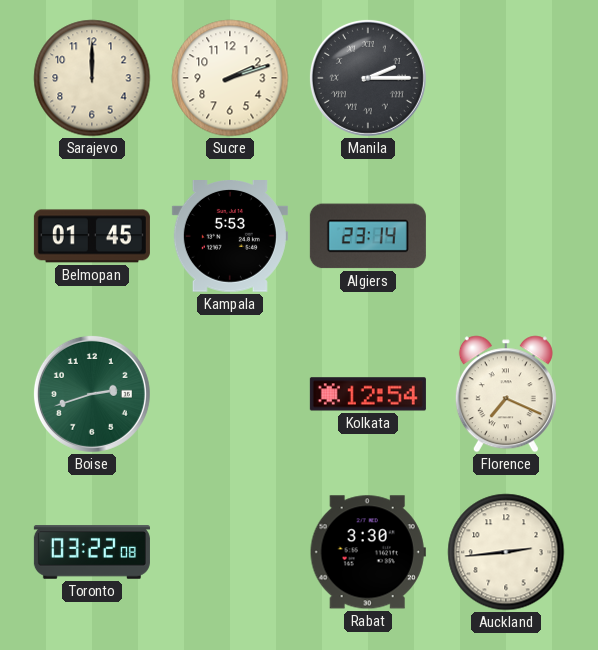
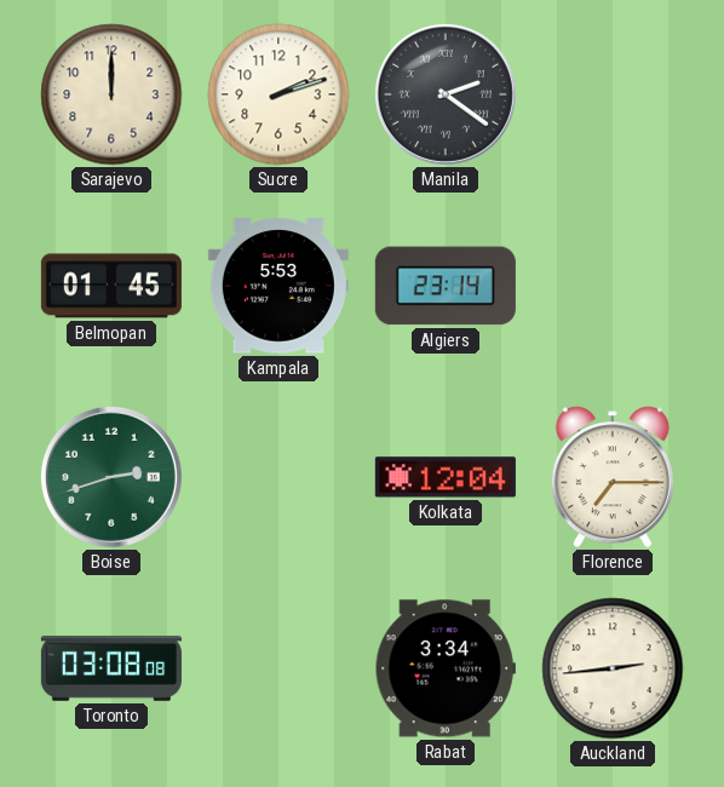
Manila: 2:15 -> 2:21
Kolkata: 12:54 -> 12:04
Florence: 7:19 -> 7:15
Toronto: 03:22 -> 03:08
Rabat: 3:30 -> 3:34
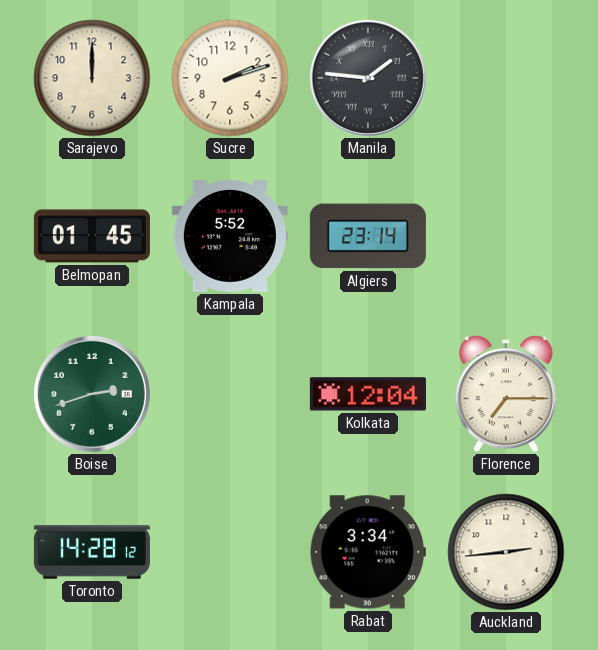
Manila: 2:21 -> 1:46
Kampala: 5:53 -> 5:52
Toronto: 03:08 -> 14:28
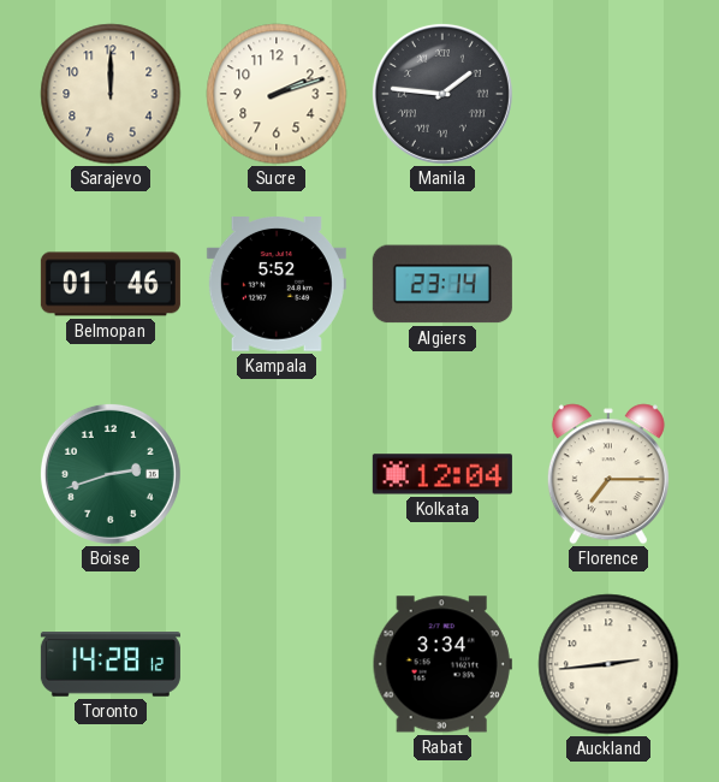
Belmopan: 01:45 -> 01:46
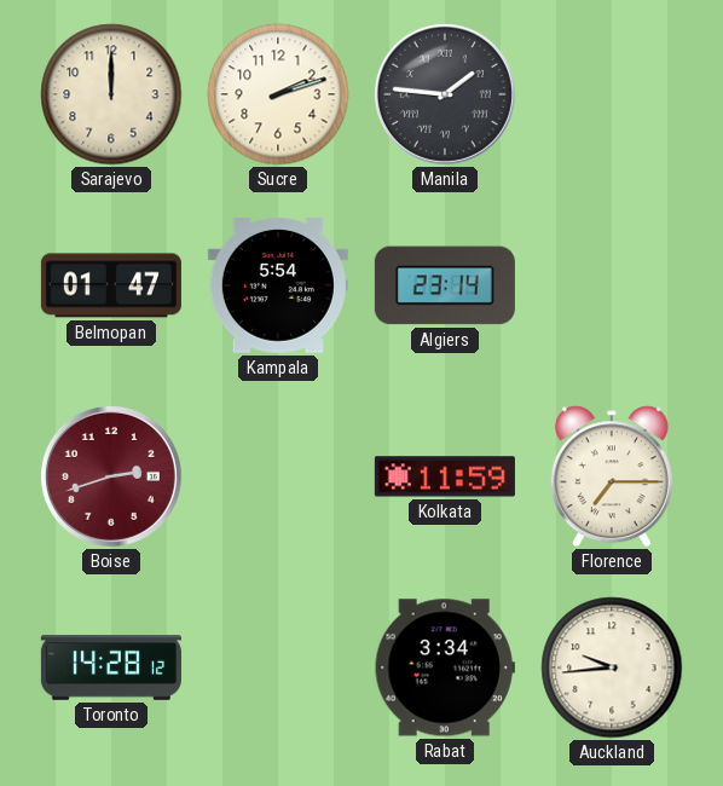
Belmopan: 01:46 -> 01:47
Kampala: 5:52 -> 5:54
Boise dial: green -> burgundy
Kolkata: 12:04 -> 11:59
Auckland: 2:44 -> 9:44
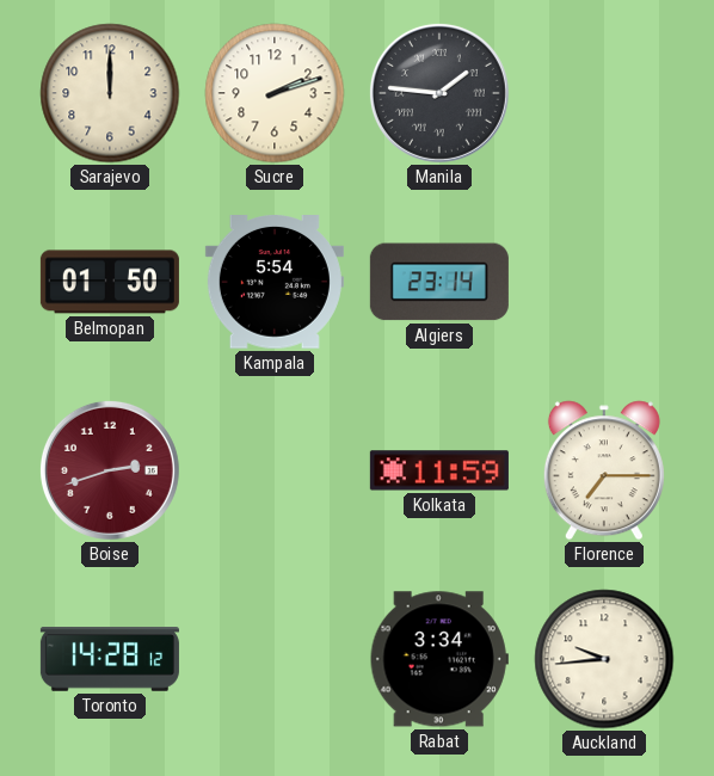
Belmopan: 01:47 -> 01:50
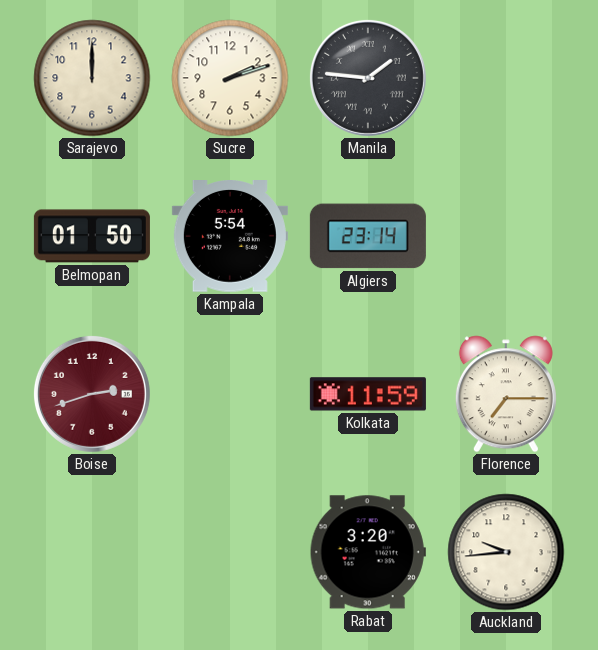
Toronto: 14:28 -> none
Rabat: 3:34 -> 3:20
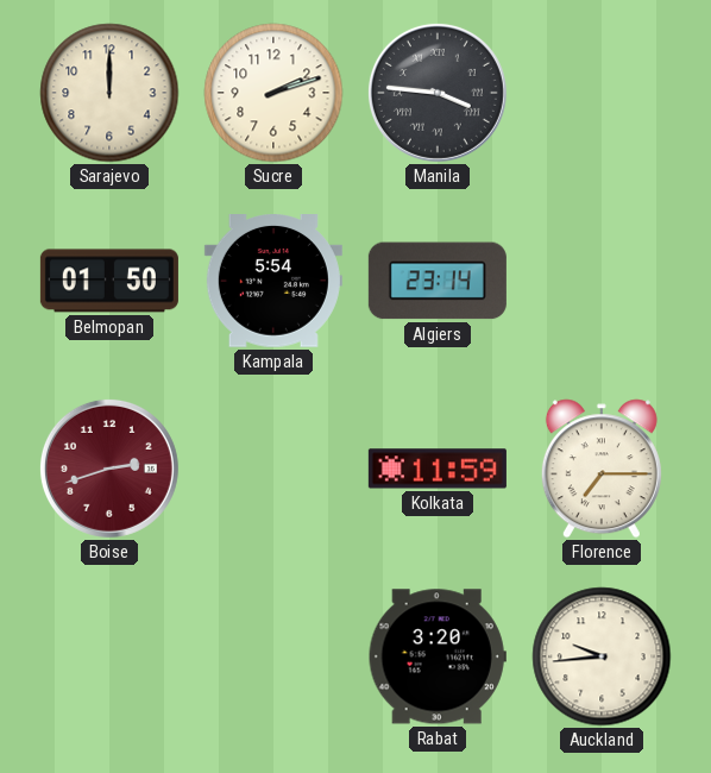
Manila: 1:46 -> 3:46
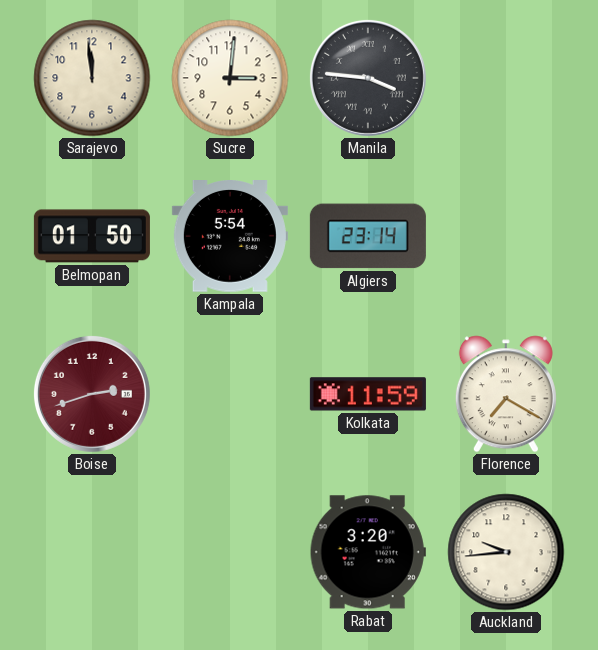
Sarajevo: 12:00 -> 11:59
Sucre: 2:12 -> 3:01
Florence: 7:15 -> 7:20
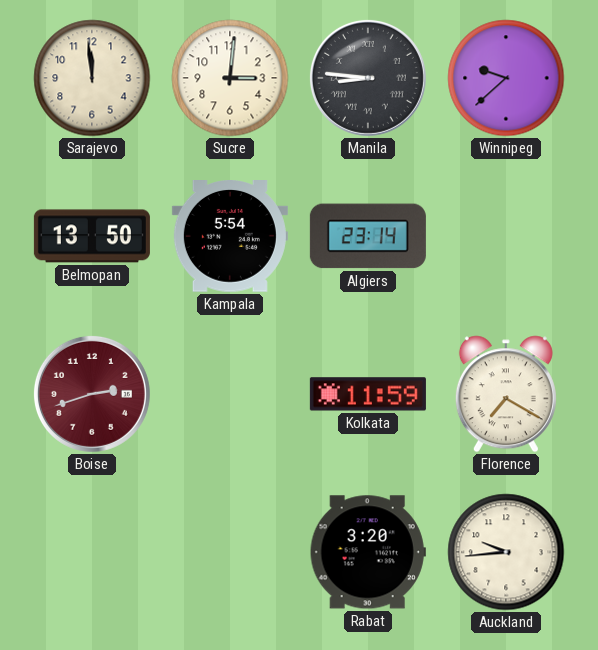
Manila: 3:46 -> 8:46
Winnipeg: none -> 9:38
Belmopan: 01:50 -> 13:50
